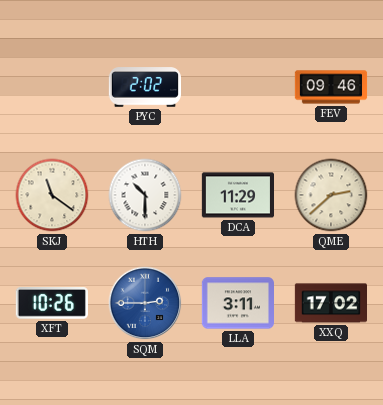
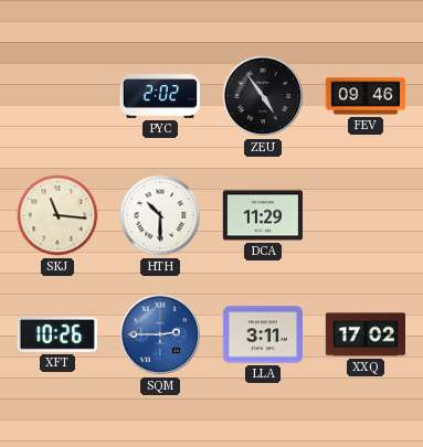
ZEU: none -> 4:54
SKJ: 11:21 -> 11:16
QME: 2:38 -> none
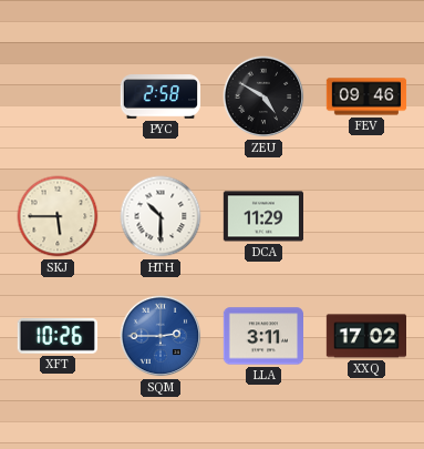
PYC: 2:02 -> 2:58
ZEU: 4:54 -> 4:50
SKJ: 11:16 -> 5:45
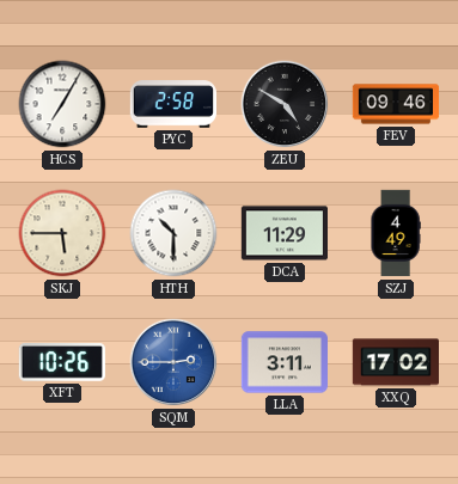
HCS: none -> 7:05
SZJ: none -> 4:49
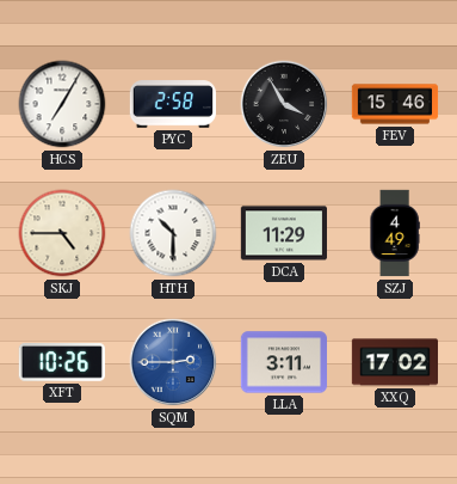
ZEU: 4:50 -> 3:55
FEV: 09:46 -> 15:46
SKJ: 5:45 -> 4:45
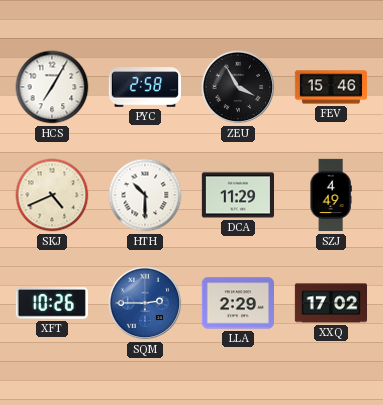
SKJ: 4:45 -> 4:41
LLA: 3:11 -> 2:29
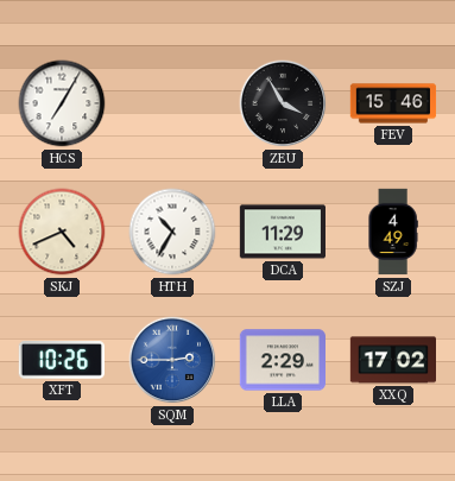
PYC: 2:58 -> none
HTH: 10:30 -> 10:35
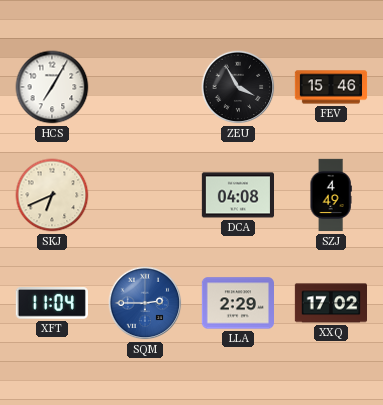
SKJ: 4:41 -> 6:41
HTH: 10:35 -> none
DCA: 11:29 -> 04:08
XFT: 10:26 -> 11:04
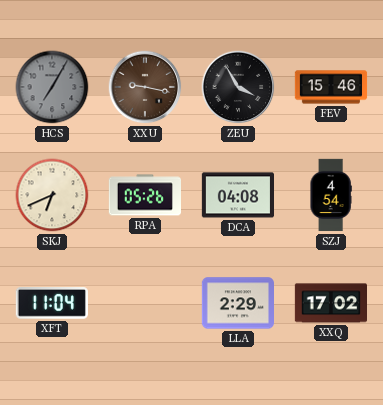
HCS dial: white -> grey
XXU: none -> 9:17
RPA: none -> 05:26
SZJ: 4:49 -> 4:54
SQM: 2:45 -> none
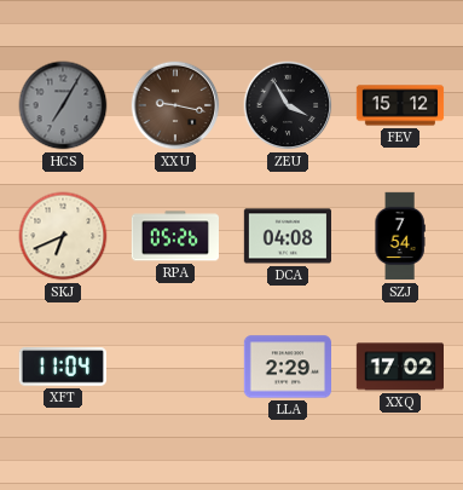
FEV: 15:46 -> 15:12
SZJ: 4:54 -> 7:54
